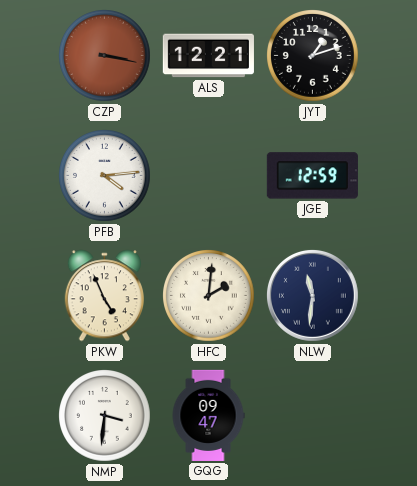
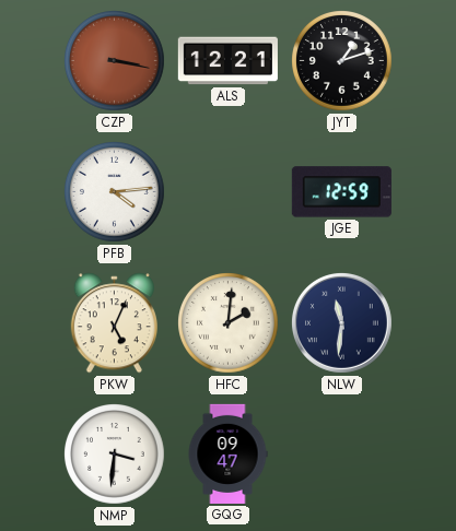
PKW: 4:56 -> 5:04
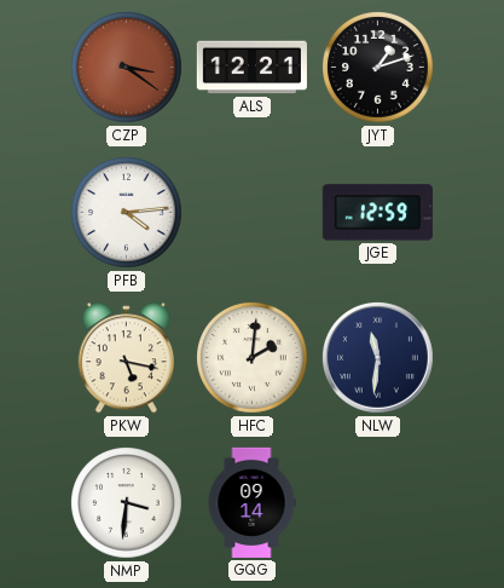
CZP: 3:17 -> 3:21
PKW: 5:04 -> 5:17
GQG: 09:47 -> 09:14
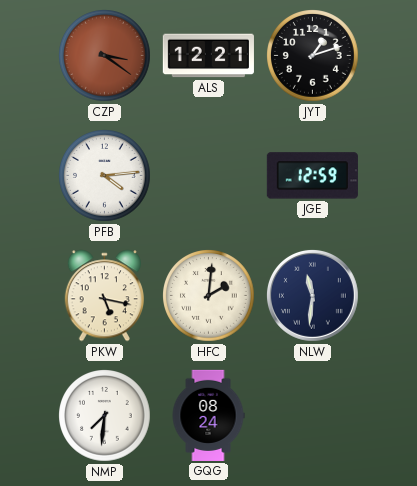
NMP: 3:31 -> 7:31
GQG: 09:14 -> 08:24
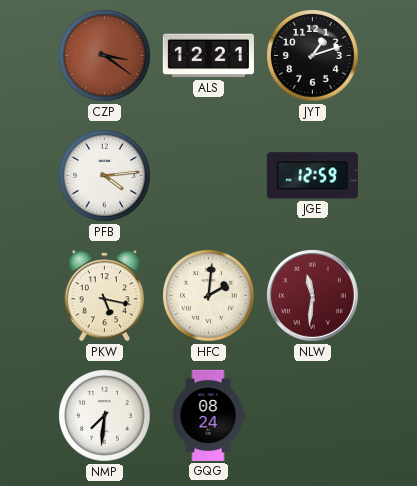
NLW dial: navy -> burgundy
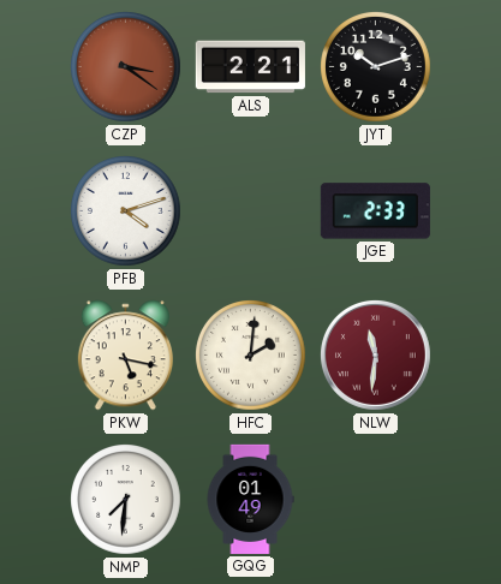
ALS: 12:21 -> 2:21
JYT: 1:12 -> 10:12
PFB: 4:14 -> 4:12
JGE: 12:59 -> 2:33
GQG: 08:24 -> 01:49
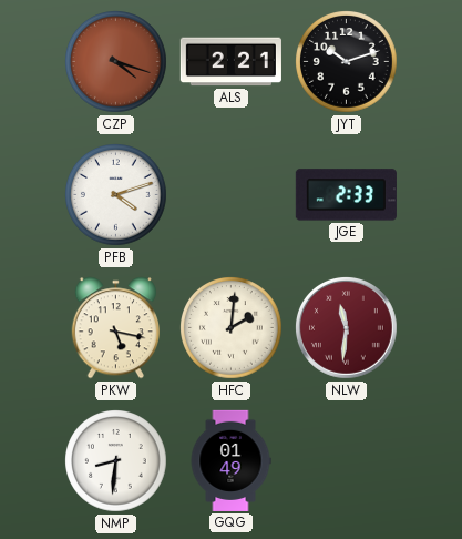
CZP: 3:21 -> 4:18
NMP: 7:31 -> 8:31
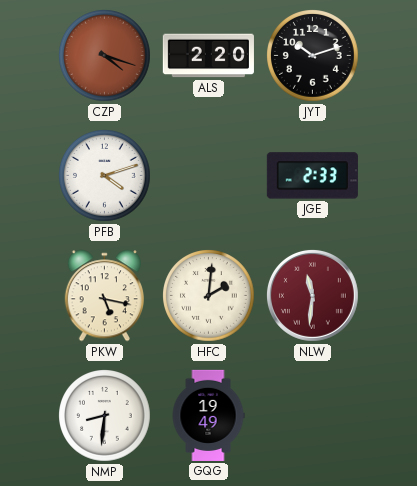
ALS: 2:21 -> 2:20
GQG: 01:49 -> 19:49
